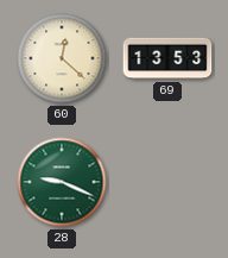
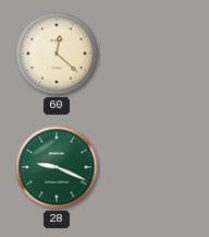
69: 13:53 -> none
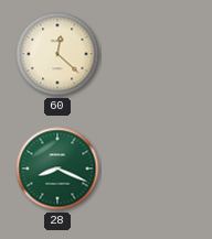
28: 9:19 -> 8:19
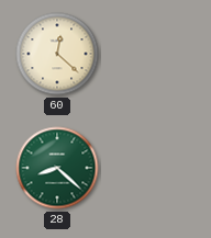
28: 8:19 -> 8:22
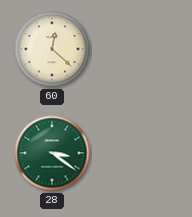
28: 8:22 -> 3:21
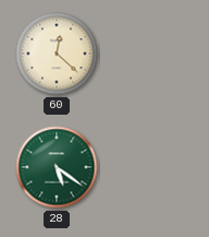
28: 3:21 -> 5:21
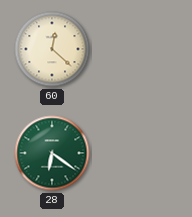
28: 5:21 -> 6:21
